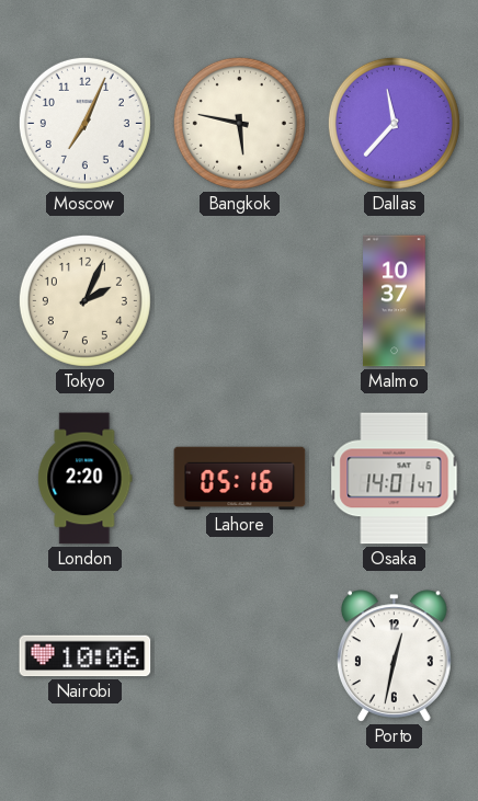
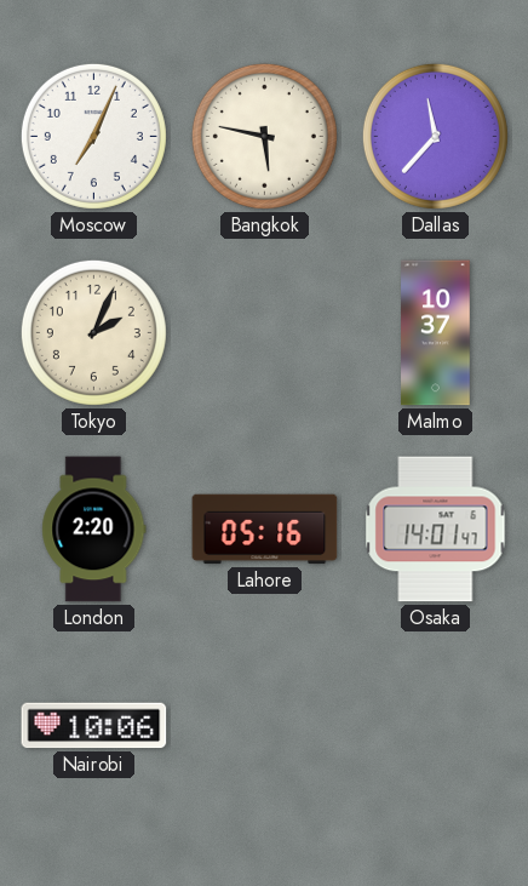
Porto: 12:32 -> none
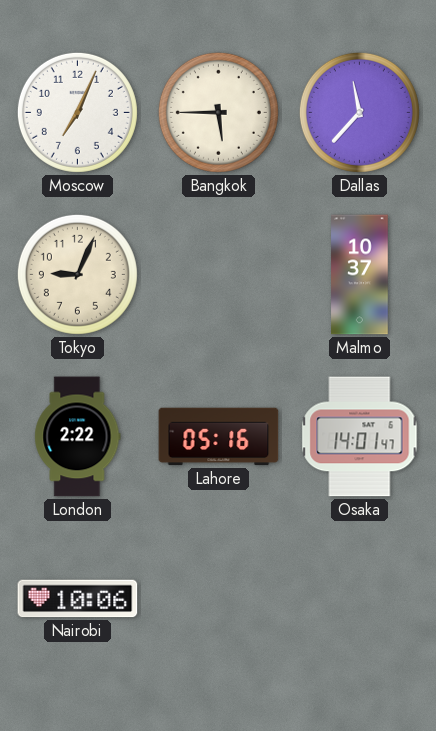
Bangkok: 5:47 -> 5:45
Tokyo: 2:04 -> 9:04
London: 2:20 -> 2:22
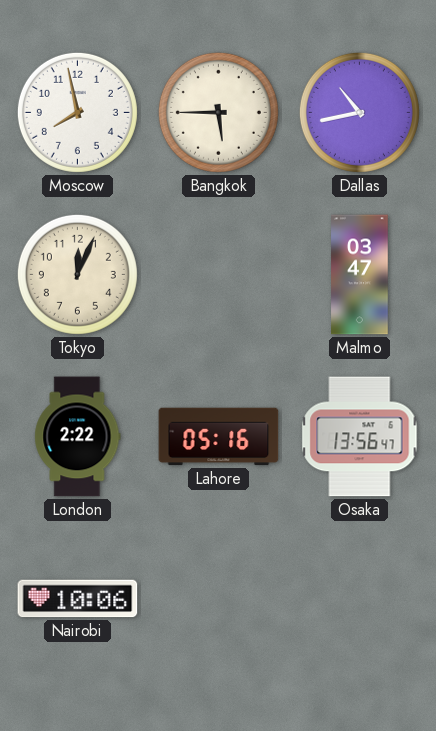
Moscow: 7:04 -> 7:58
Dallas: 11:37 -> 10:43
Tokyo: 9:04 -> 12:04
Malmo: 10:37 -> 03:47
Osaka: 14:01 -> 13:56
